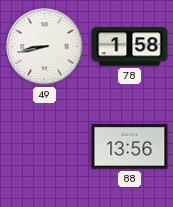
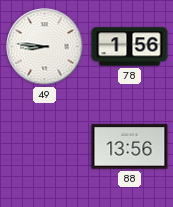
49: 8:43 -> 8:46
78: 1:58 -> 1:56
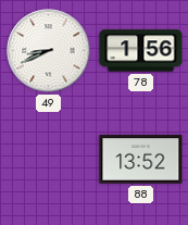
49: 8:46 -> 8:41
88: 13:56 -> 13:52
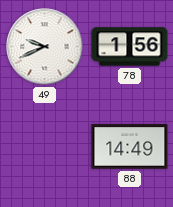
49: 8:41 -> 9:41
88: 13:52 -> 14:49
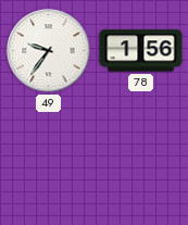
49: 9:41 -> 9:36
88: 14:49 -> none
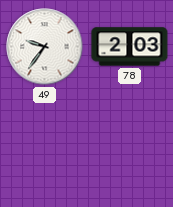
78: 1:56 -> 2:03
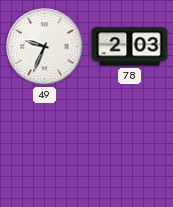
49: 9:36 -> 9:34
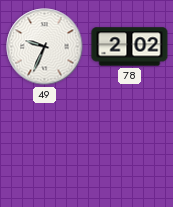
78: 2:03 -> 2:02
